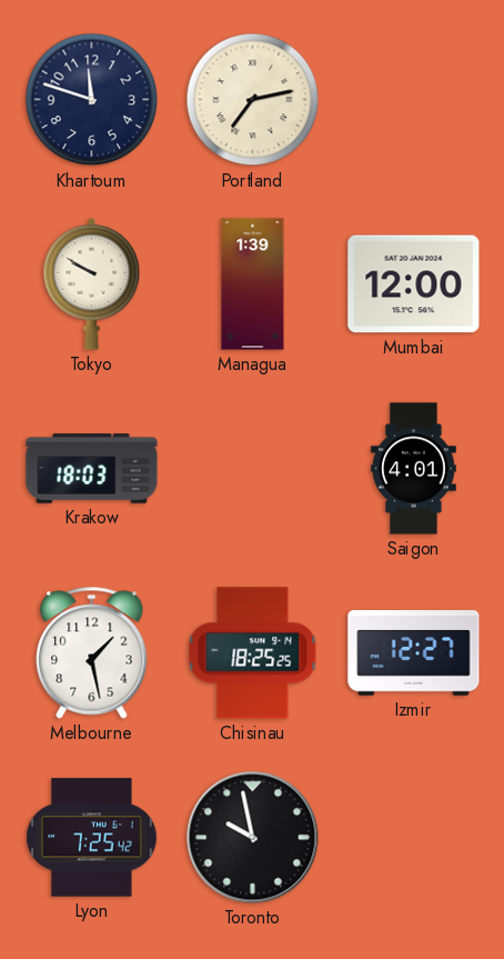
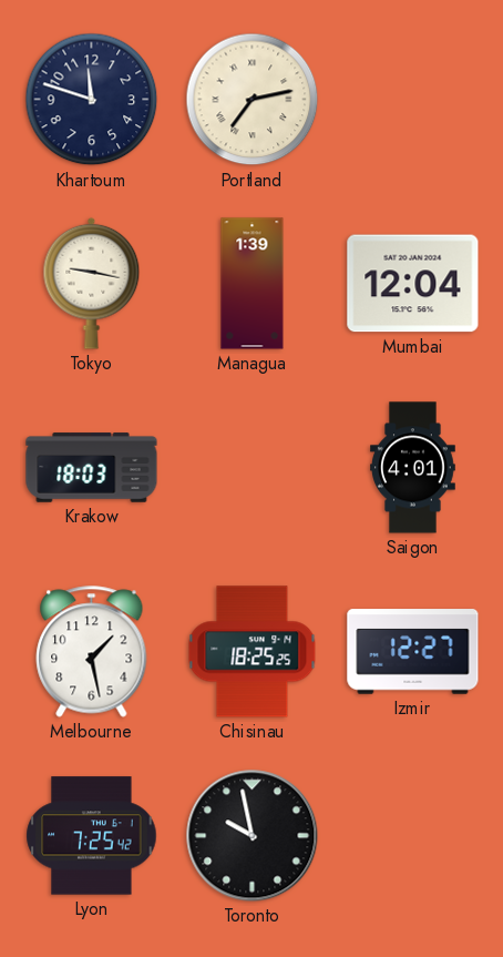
Tokyo: 9:50 -> 9:17
Mumbai: 12:00 -> 12:04
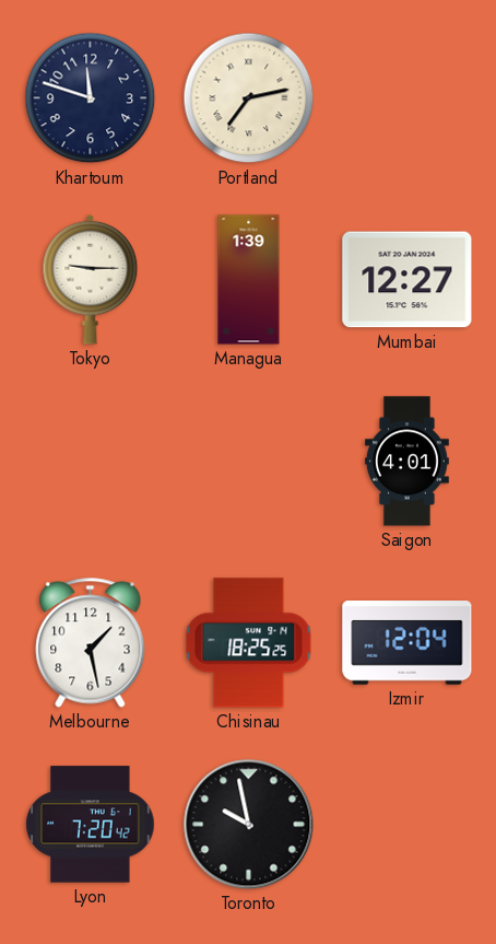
Tokyo: 9:17 -> 9:15
Mumbai: 12:04 -> 12:27
Krakow: 18:03 -> none
Izmir: 12:27 -> 12:04
Lyon: 7:25 -> 7:20
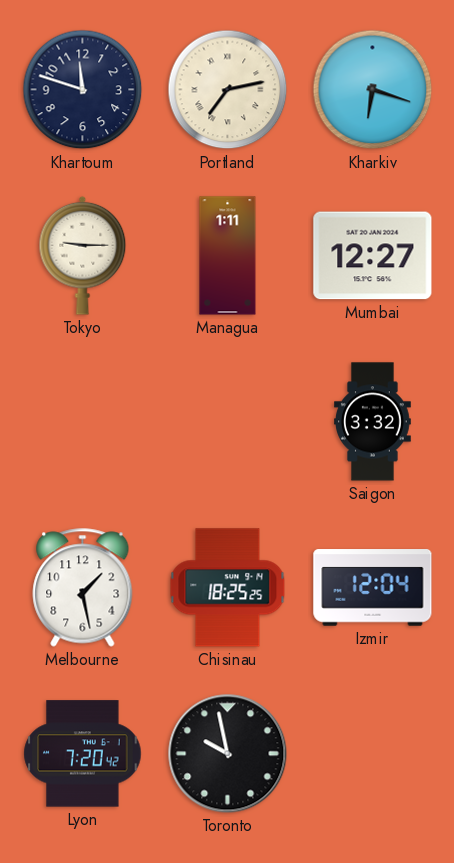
Kharkiv: none -> 6:18
Managua: 1:39 -> 1:11
Saigon: 4:01 -> 3:32
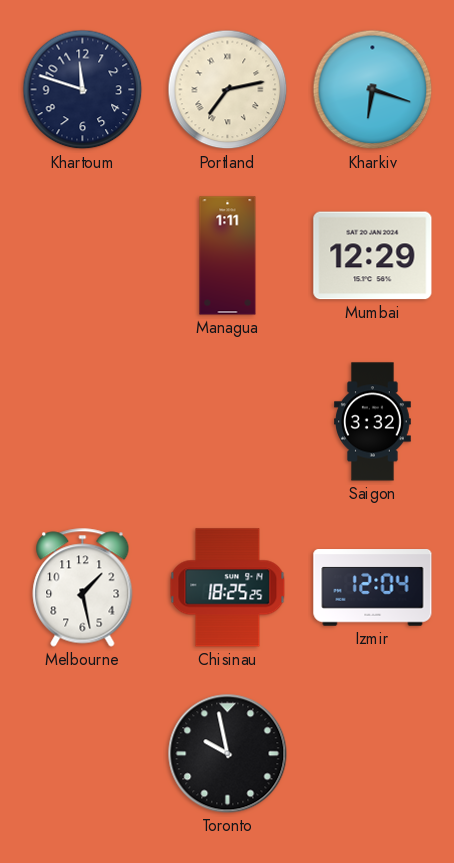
Tokyo: 9:15 -> none
Mumbai: 12:27 -> 12:29
Lyon: 7:20 -> none
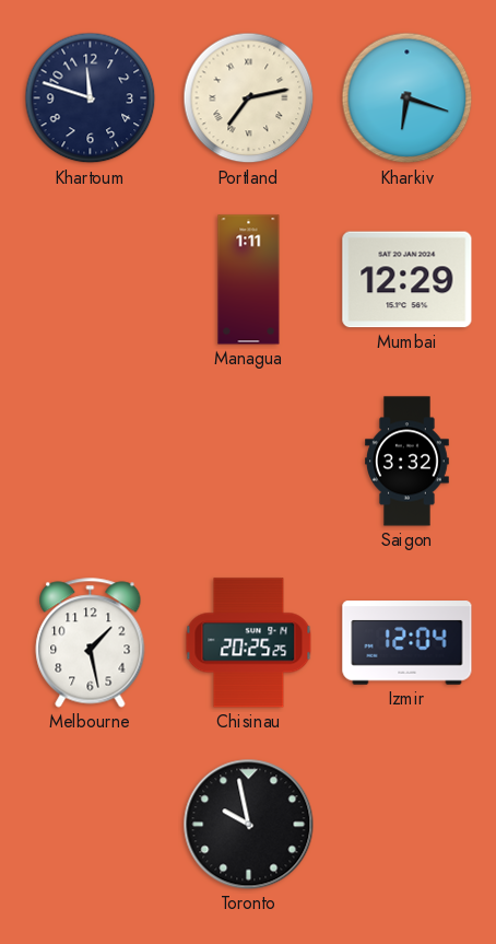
Chisinau: 18:25 -> 20:25
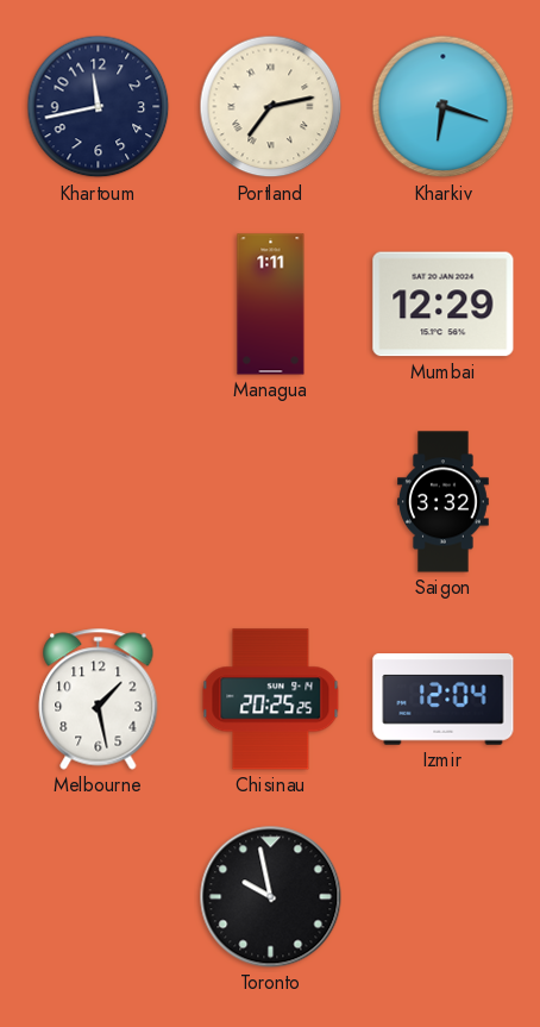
Khartoum: 11:48 -> 11:43
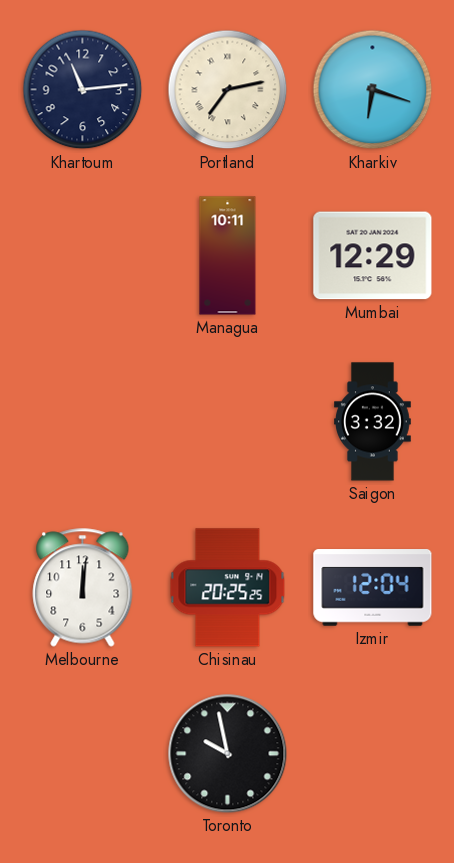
Khartoum: 11:43 -> 11:14
Managua: 1:11 -> 10:11
Melbourne: 1:28 -> 12:01
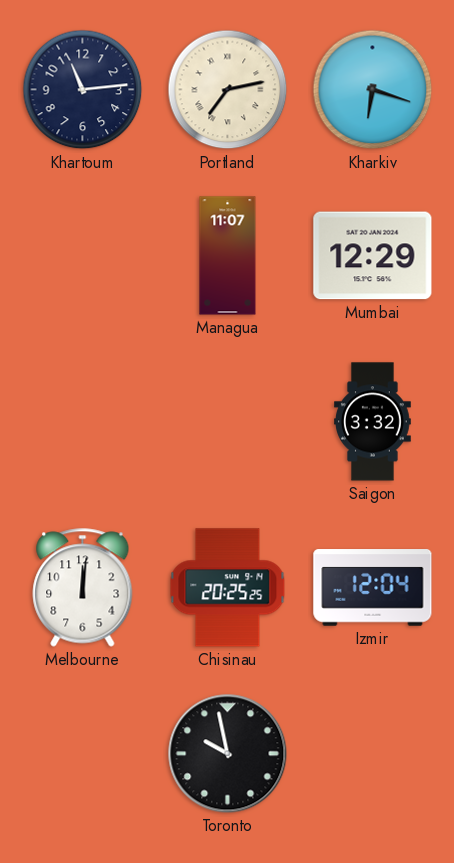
Managua: 10:11 -> 11:07
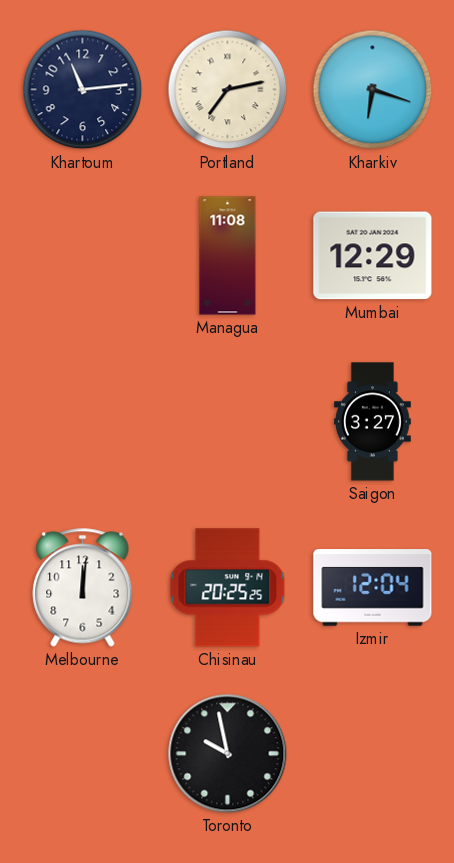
Managua: 11:07 -> 11:08
Saigon: 3:32 -> 3:27
